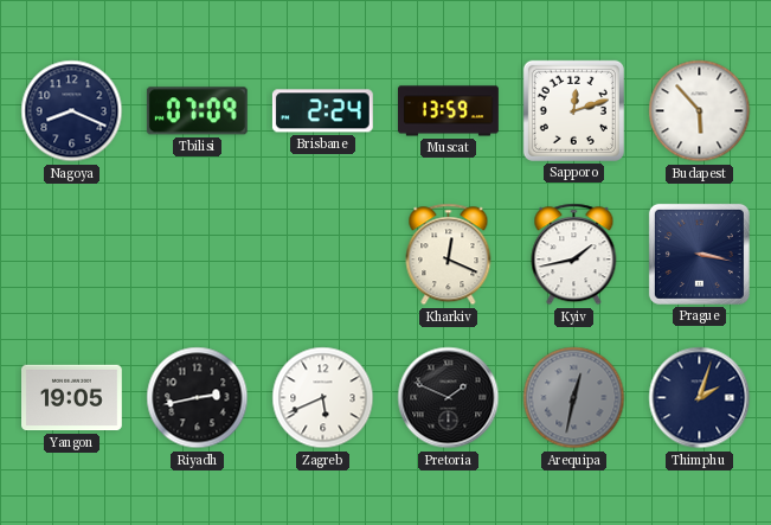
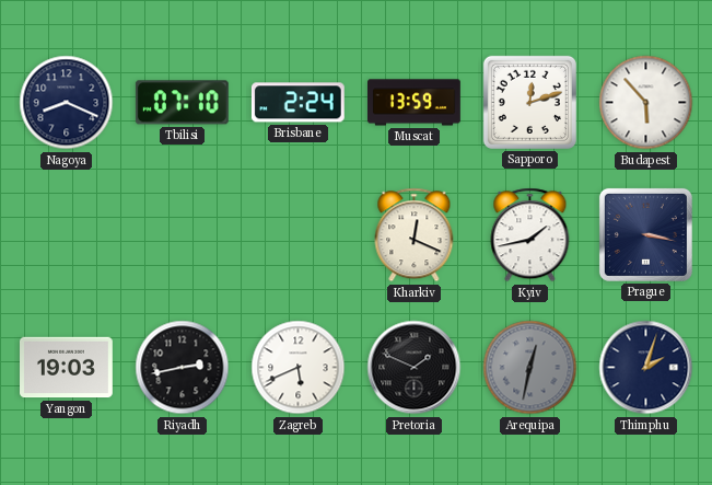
Tbilisi: 07:09 -> 07:10
Yangon: 19:05 -> 19:03
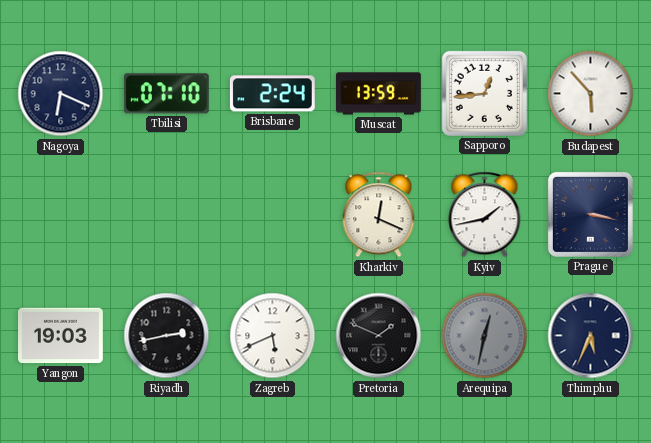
Nagoya: 8:19 -> 6:19
Sapporo: 12:12 -> 12:44
Thimphu: 2:03 -> 5:34
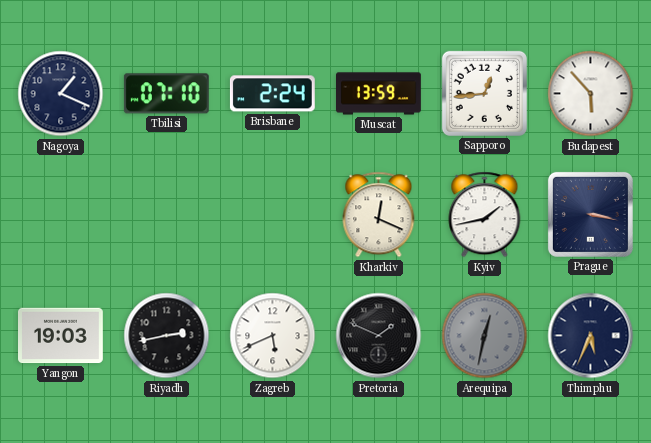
Nagoya: 6:19 -> 1:19
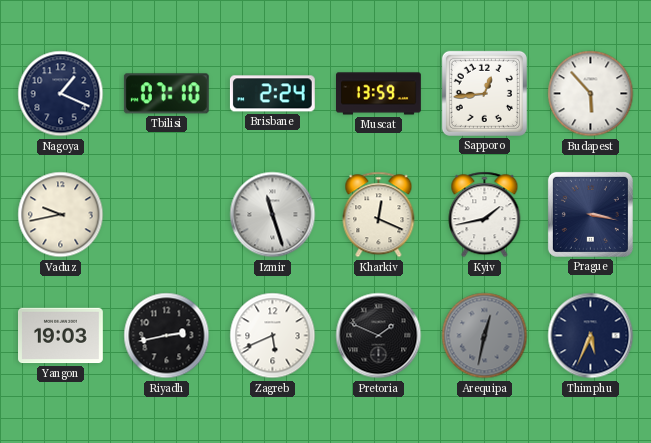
Vaduz: none -> 9:43
Izmir: none -> 11:27
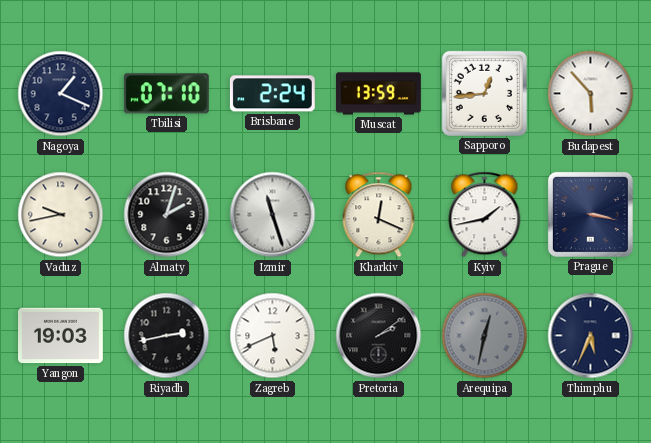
Almaty: none -> 2:03
Pretoria: 1:49 -> 2:09
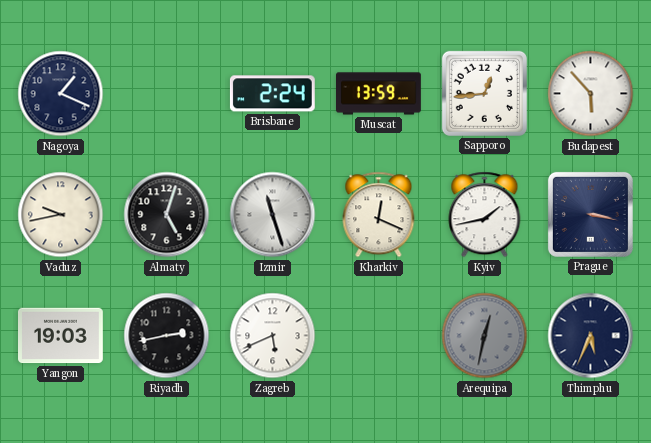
Tbilisi: 07:10 -> none
Almaty: 2:03 -> 5:03
Pretoria: 2:09 -> none
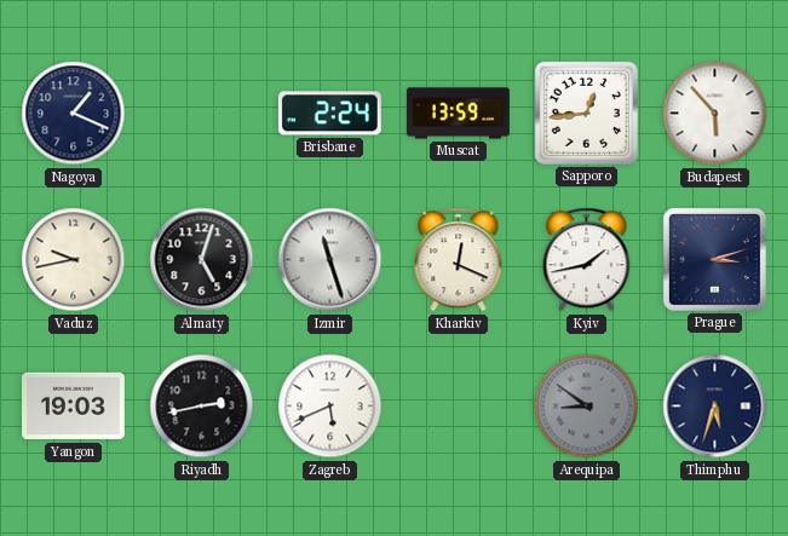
Prague: 3:17 -> 3:12
Arequipa: 12:32 -> 8:51
Thimphu: 5:34 -> 5:33
